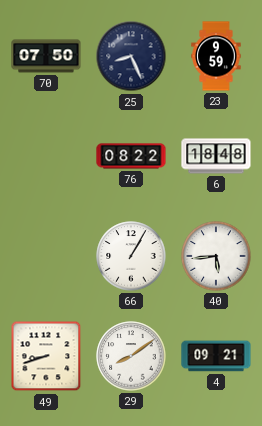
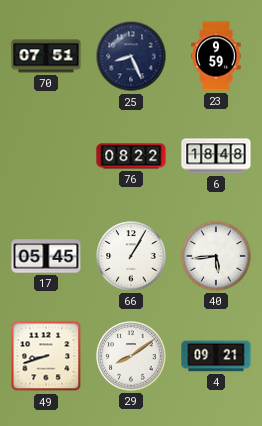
70: 07:50 -> 07:51
17: none -> 05:45
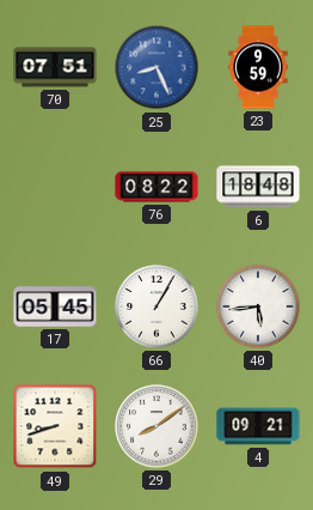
25 dial: navy -> blue
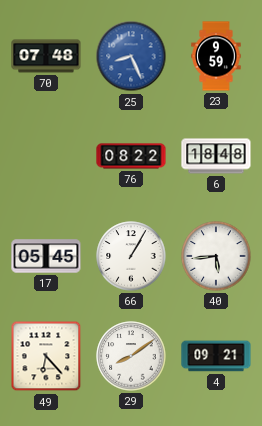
70: 07:51 -> 07:48
49: 8:42 -> 6:23
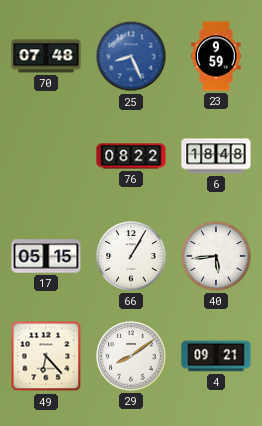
17: 05:45 -> 05:15
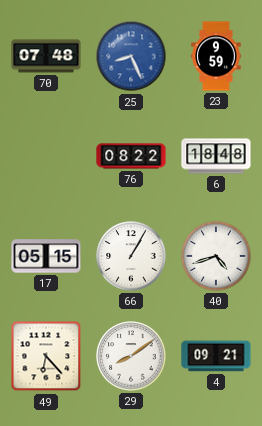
40: 5:44 -> 4:42
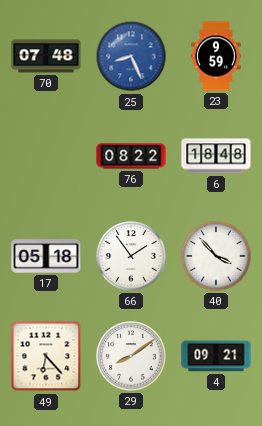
17: 05:15 -> 05:18
66: 1:05 -> 1:54
40: 4:42 -> 3:53
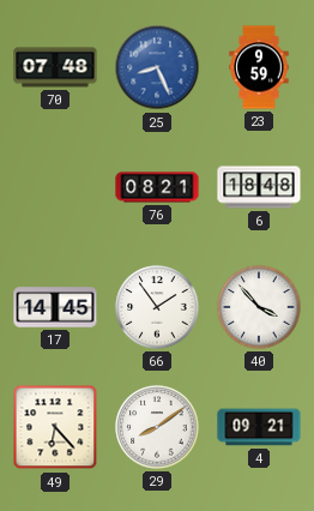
76: 08:22 -> 08:21
17: 05:18 -> 14:45
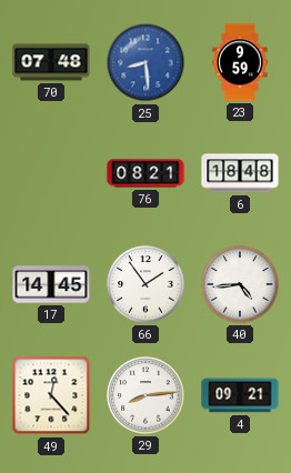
25: 8:26 -> 8:29
40: 3:53 -> 4:44
49: 6:23 -> 12:23
29: 8:09 -> 8:14
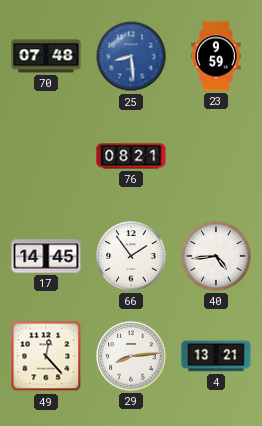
6: 18:48 -> none
4: 09:21 -> 13:21
